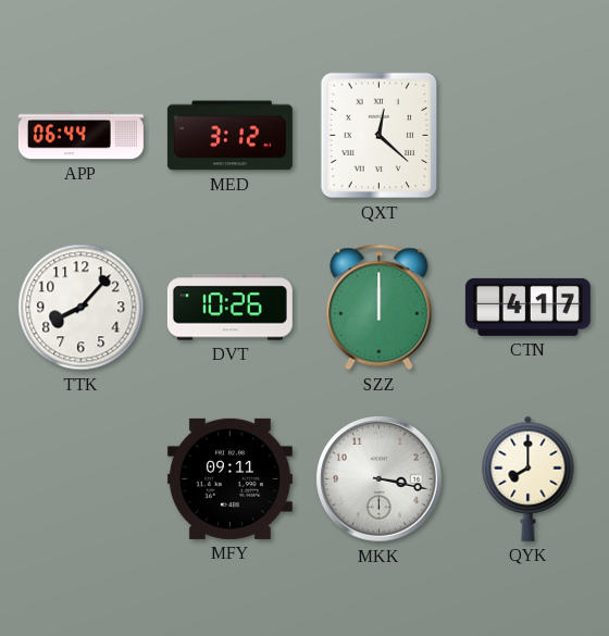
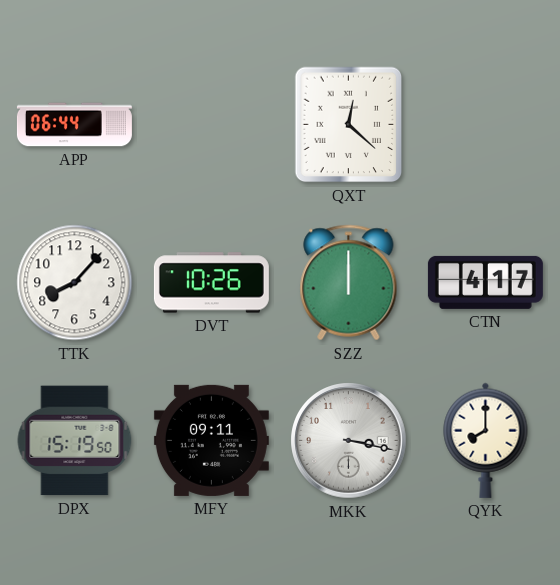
MED: 3:12 -> none
DPX: none -> 15:19
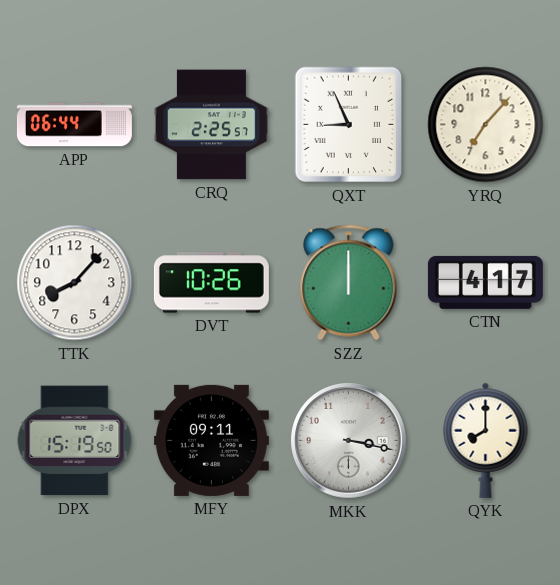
CRQ: none -> 2:25
QXT: 12:22 -> 8:56
YRQ: none -> 7:07
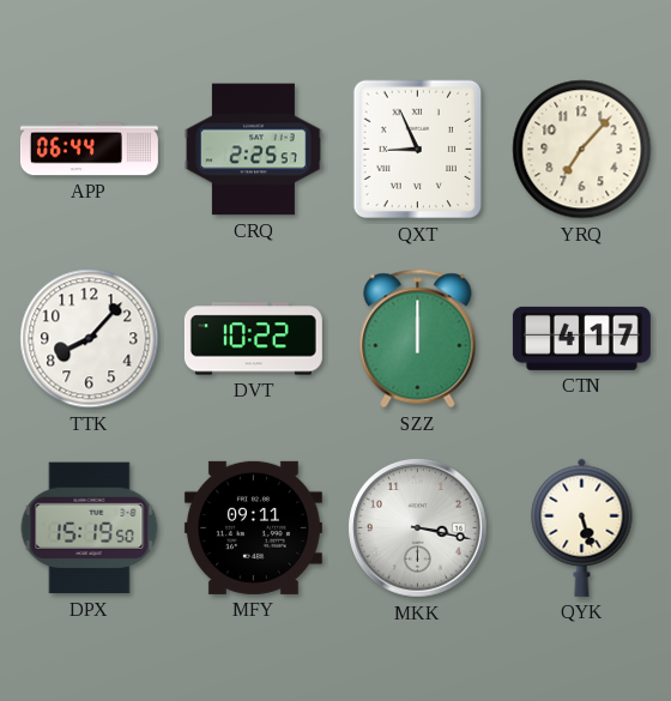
DVT: 10:26 -> 10:22
QYK: 8:00 -> 5:27
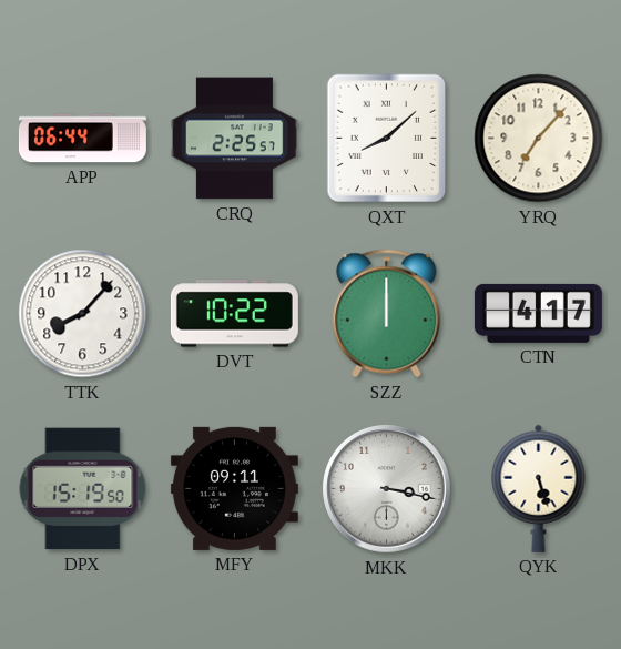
QXT: 8:56 -> 8:08
